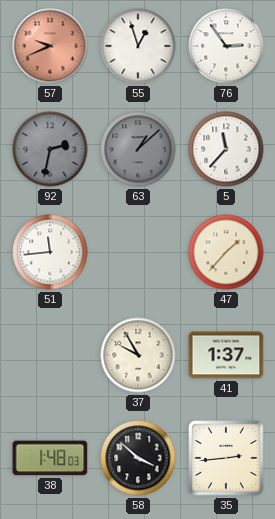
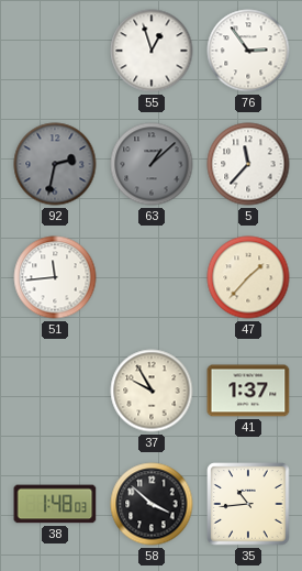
57: 9:41 -> none
35: 2:44 -> 10:44
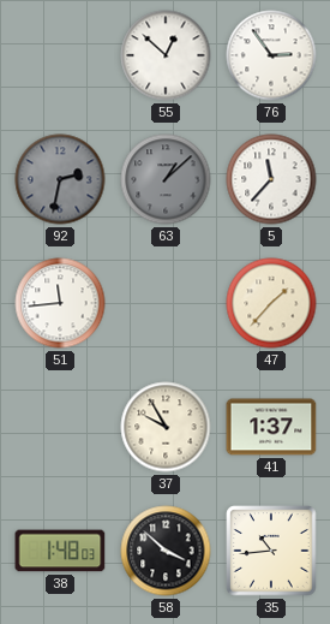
55: 12:57 -> 12:52
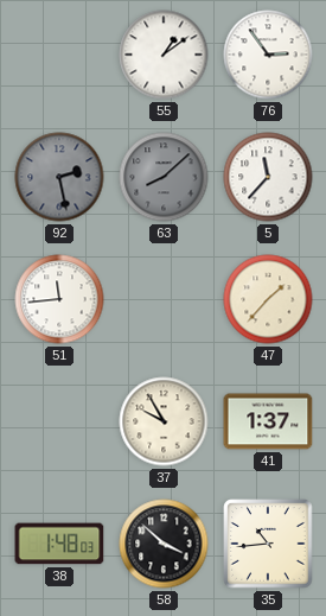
55: 12:52 -> 1:09
92: 2:32 -> 2:28
63: 1:08 -> 8:08
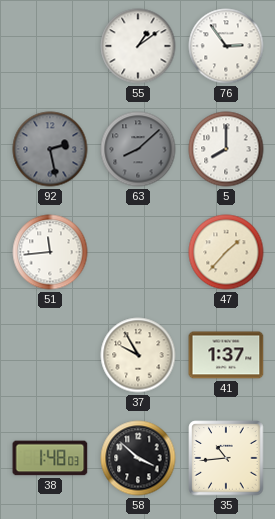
5: 11:37 -> 8:00
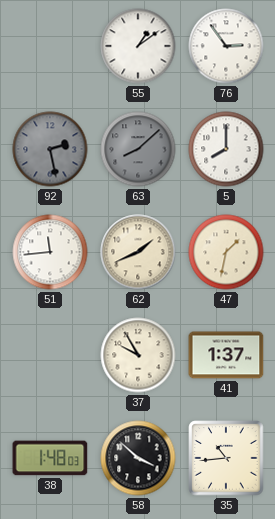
62: none -> 1:41
47: 1:37 -> 1:32
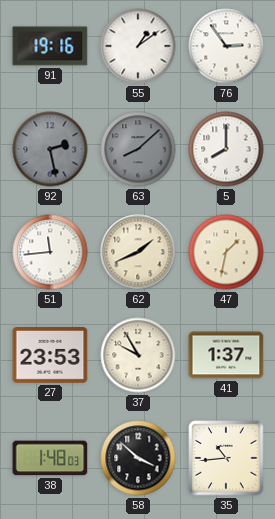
91: none -> 19:16
27: none -> 23:53
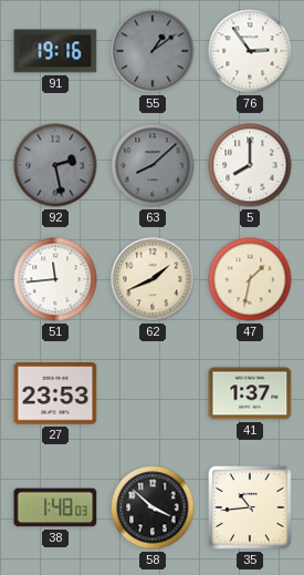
55 dial: white -> grey
37: 9:55 -> none
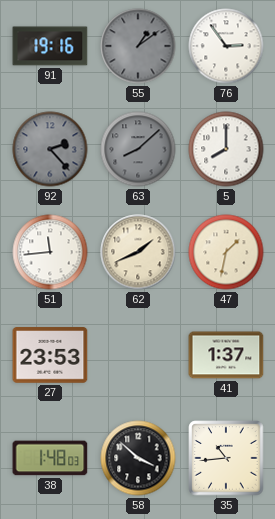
92: 2:28 -> 2:23
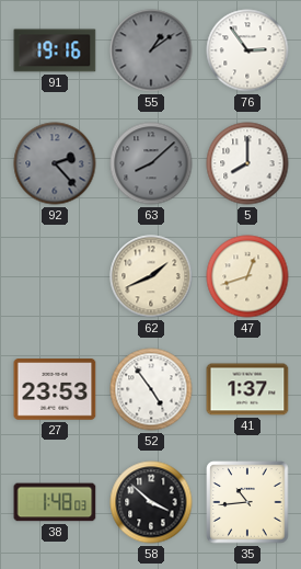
51: 11:44 -> none
47: 1:32 -> 12:42
52: none -> 4:54
